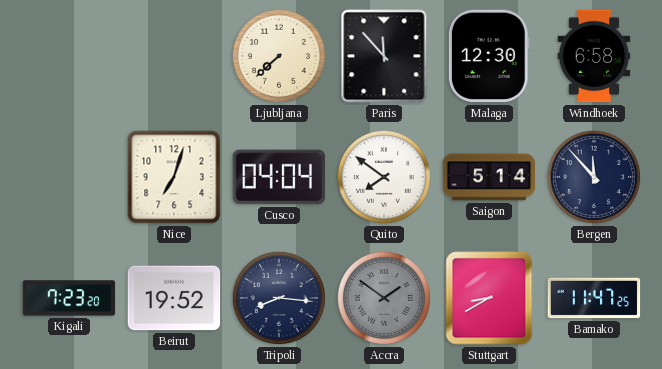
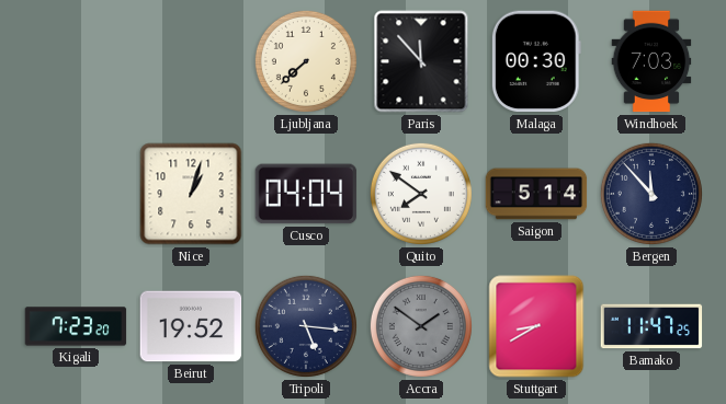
Malaga: 12:30 -> 00:30
Windhoek: 6:58 -> 7:03
Nice: 7:03 -> 1:03
Tripoli: 8:16 -> 5:16
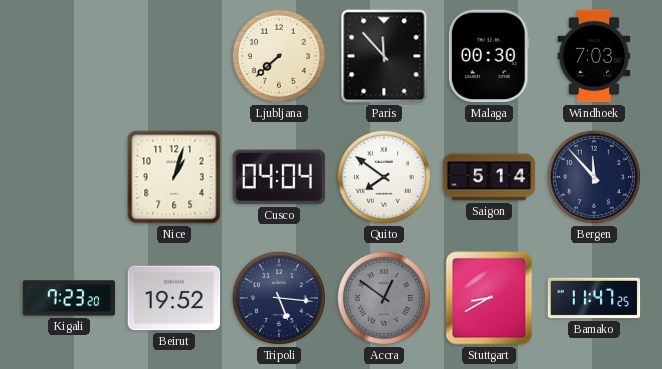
Accra: 1:51 -> 12:51
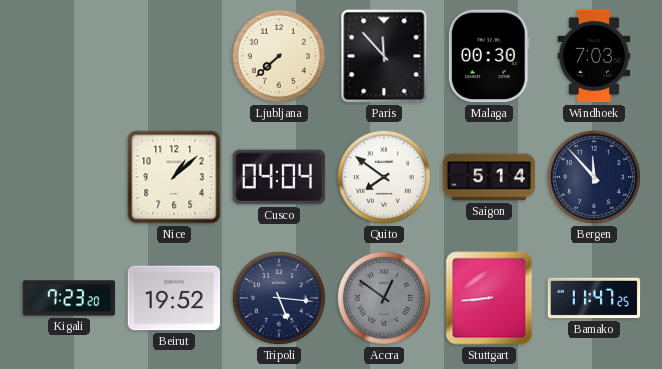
Nice: 1:03 -> 1:08
Stuttgart: 8:40 -> 8:44
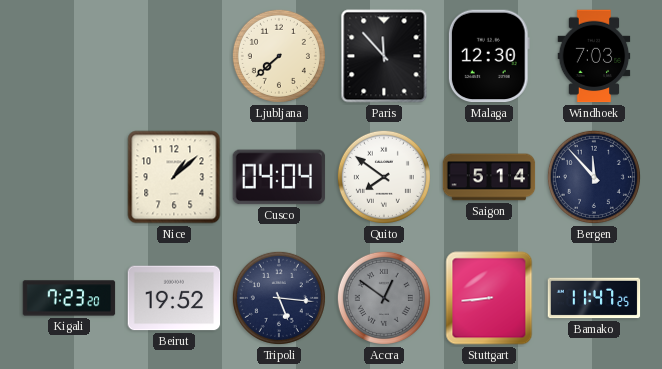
Malaga: 00:30 -> 12:30
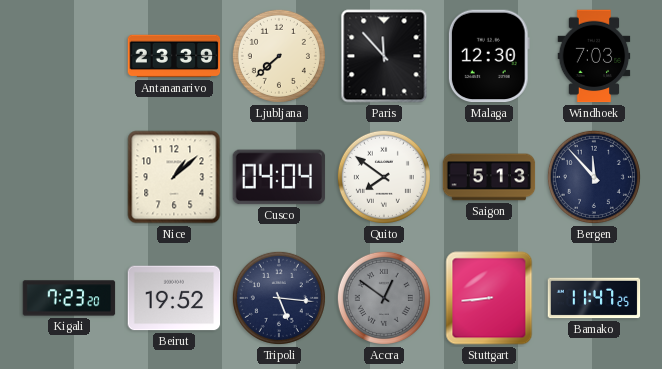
Antananarivo: none -> 23:39
Saigon: 5:14 -> 5:13
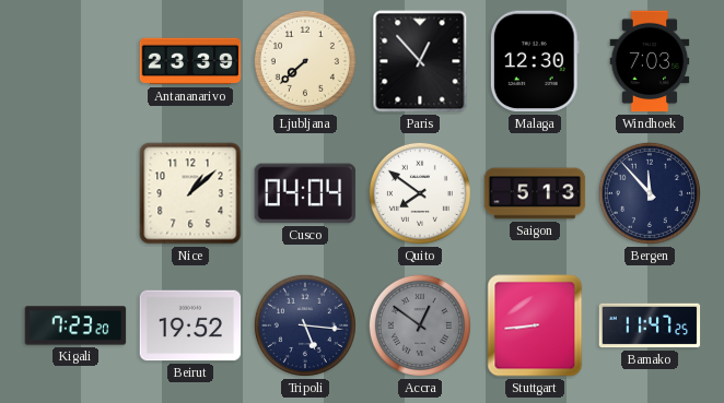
Paris: 11:53 -> 12:53
